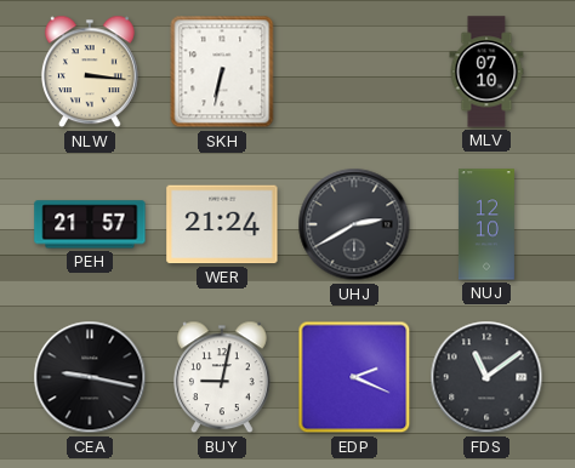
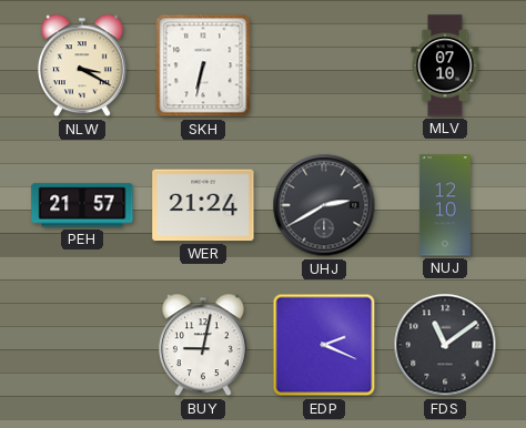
NLW: 3:16 -> 3:20
CEA: 9:17 -> none
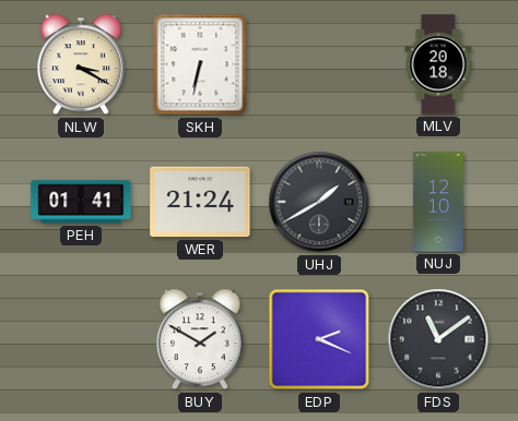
MLV: 07:10 -> 20:18
PEH: 21:57 -> 01:41
UHJ: 2:40 -> 1:40
BUY: 9:02 -> 1:50
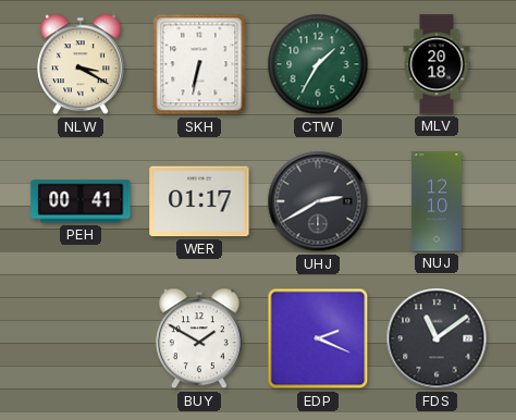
CTW: none -> 1:35
PEH: 01:41 -> 00:41
WER: 21:24 -> 01:17
UHJ: 1:40 -> 2:40
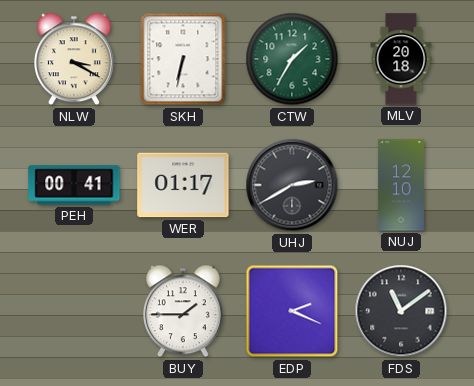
BUY: 1:50 -> 1:45
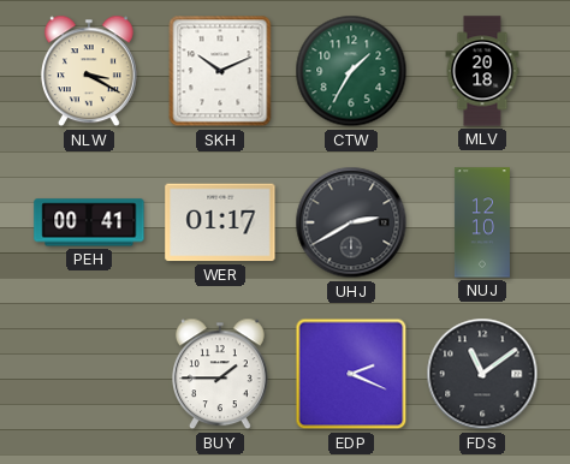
SKH: 6:32 -> 10:11
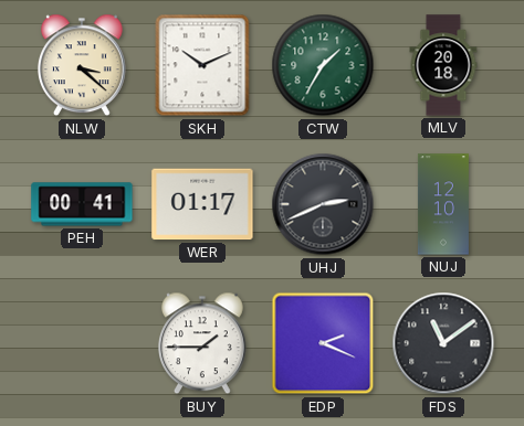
NLW: 3:20 -> 3:22
UHJ: 2:40 -> 2:41
